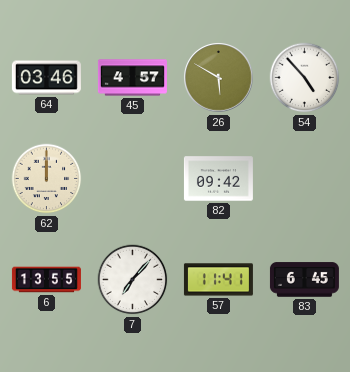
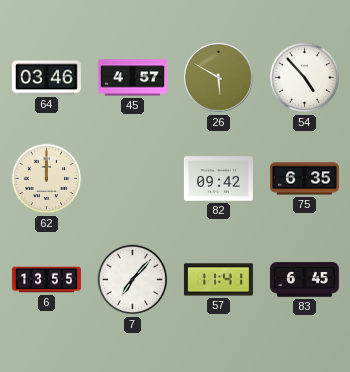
75: none -> 6:35
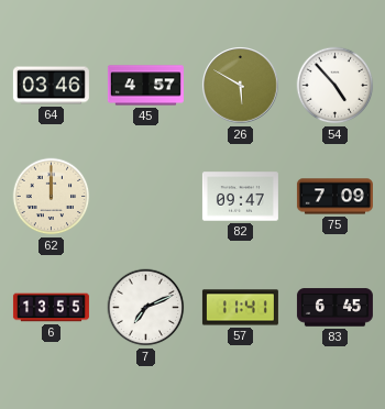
82: 09:42 -> 09:47
75: 6:35 -> 7:09
7: 7:07 -> 7:11
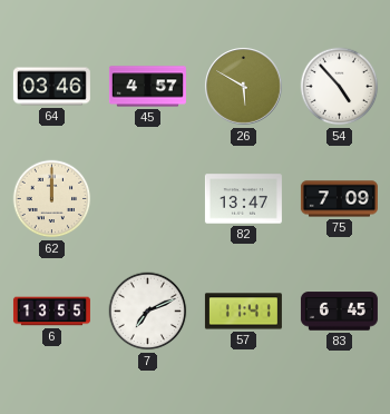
82: 09:47 -> 13:47
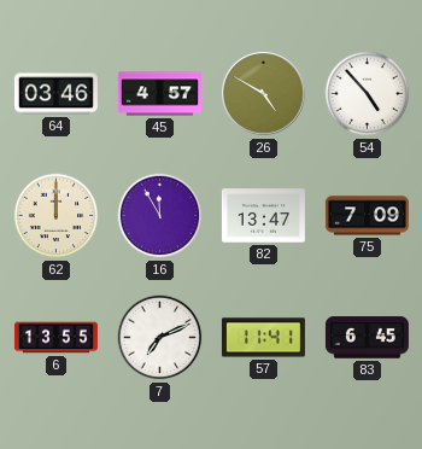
26: 5:50 -> 4:50
16: none -> 11:55
